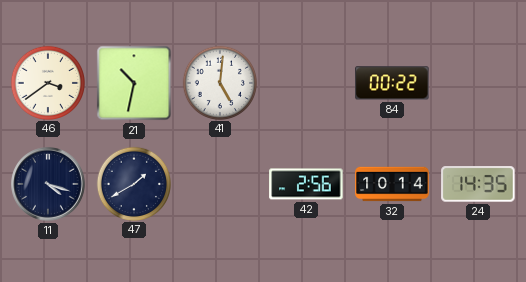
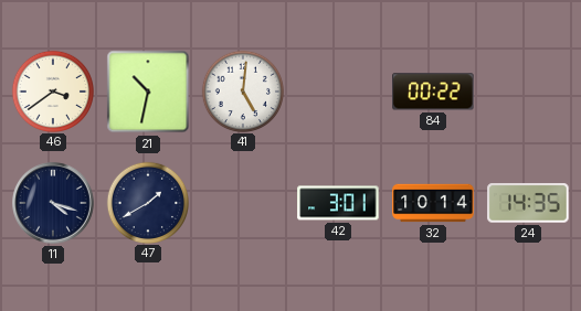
42: 2:56 -> 3:01
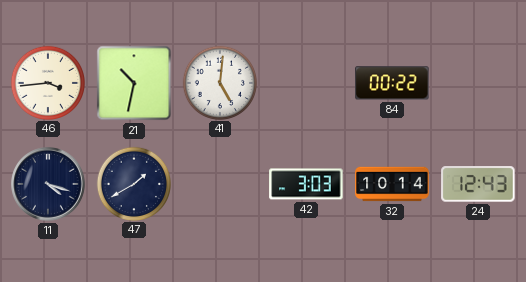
46: 3:39 -> 3:44
42: 3:01 -> 3:03
24: 14:35 -> 12:43
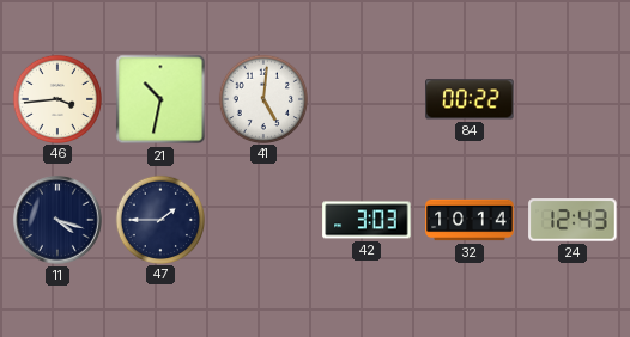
47: 1:40 -> 1:45
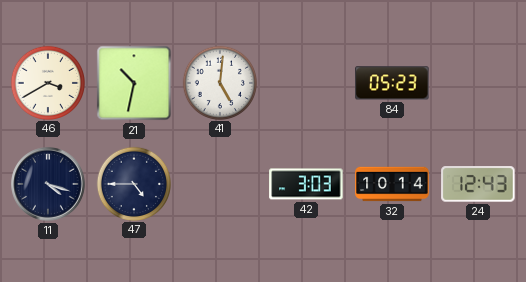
46: 3:44 -> 3:40
84: 00:22 -> 05:23
47: 1:45 -> 4:45
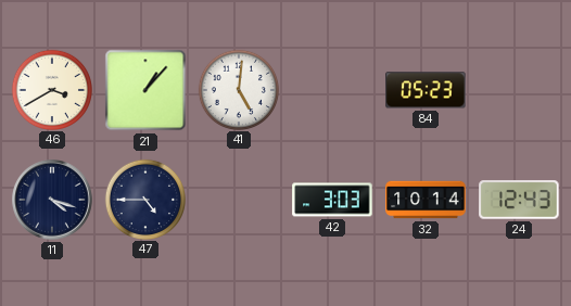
21: 10:32 -> 1:07
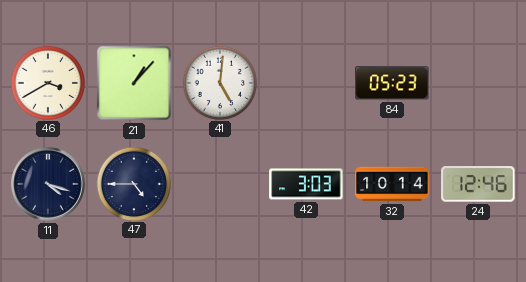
24: 12:43 -> 12:46
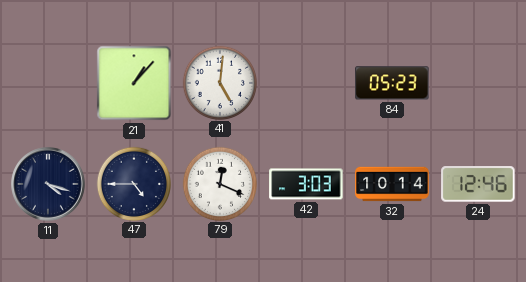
46: 3:40 -> none
79: none -> 12:19
